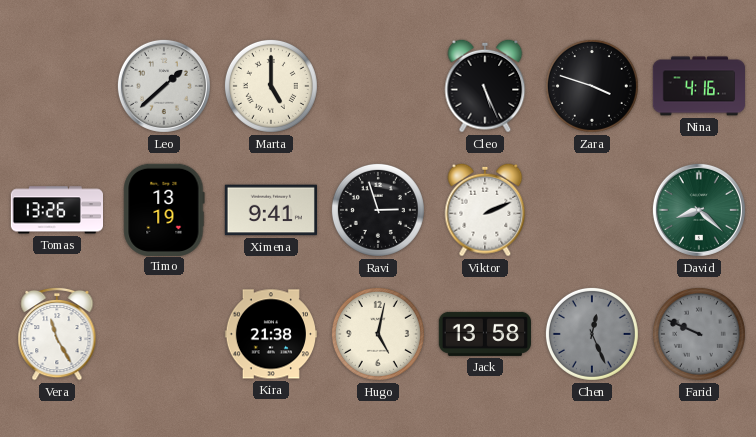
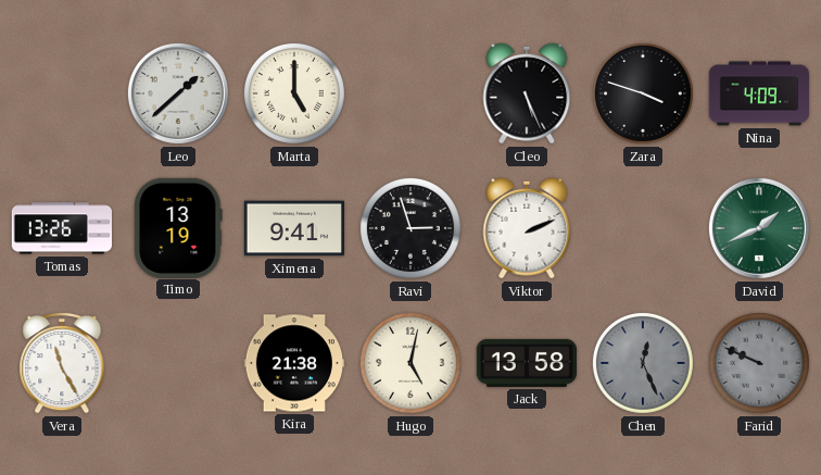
Nina: 4:16 -> 4:09
David: 8:22 -> 1:41
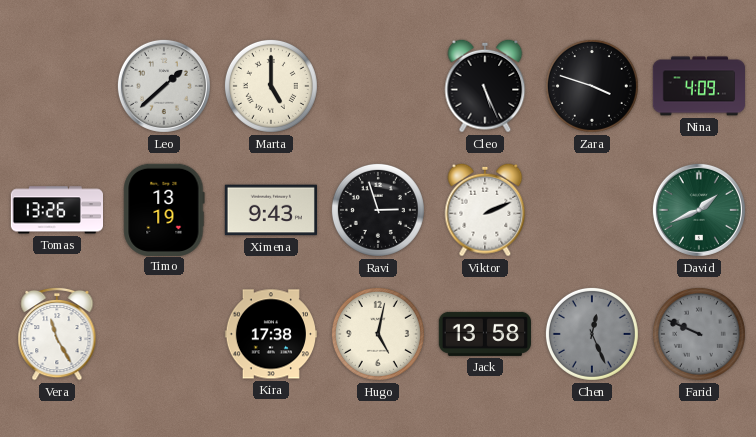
Ximena: 9:41 -> 9:43
Kira: 21:38 -> 17:38
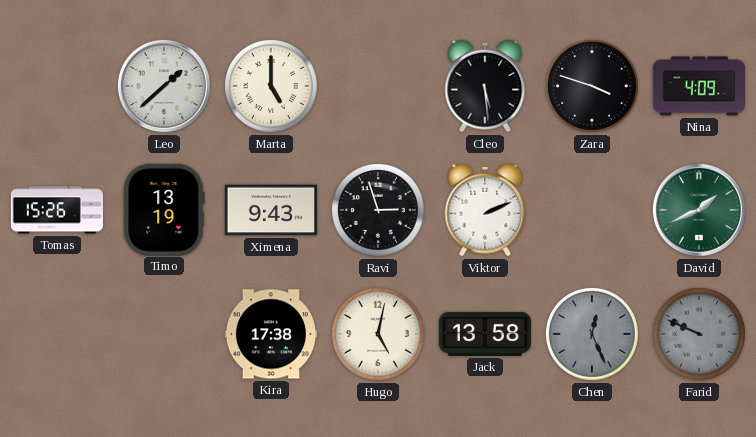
Cleo: 5:26 -> 5:29
Tomas: 13:26 -> 15:26
Vera: 11:25 -> none
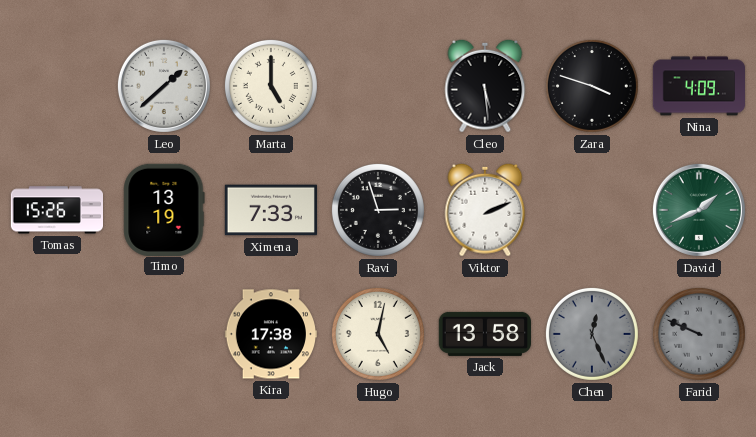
Ximena: 9:43 -> 7:33
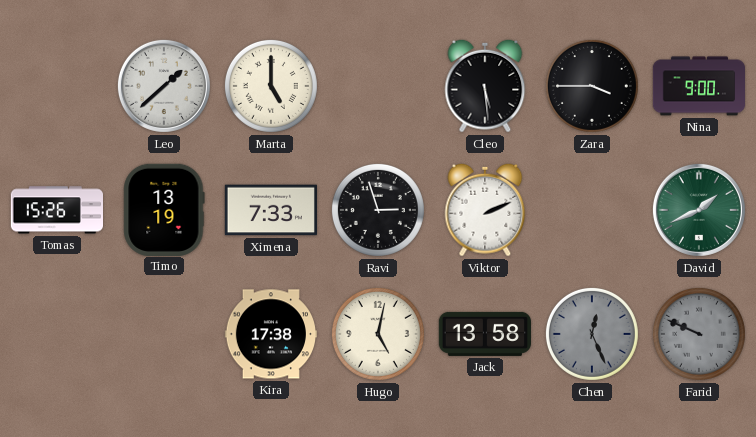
Zara: 3:48 -> 3:45
Nina: 4:09 -> 9:00
